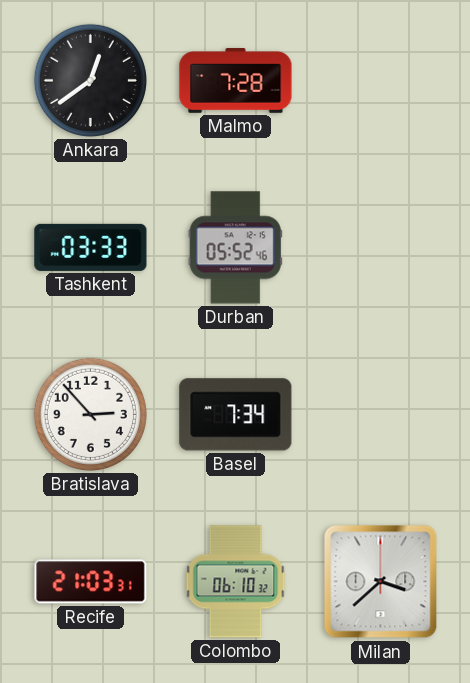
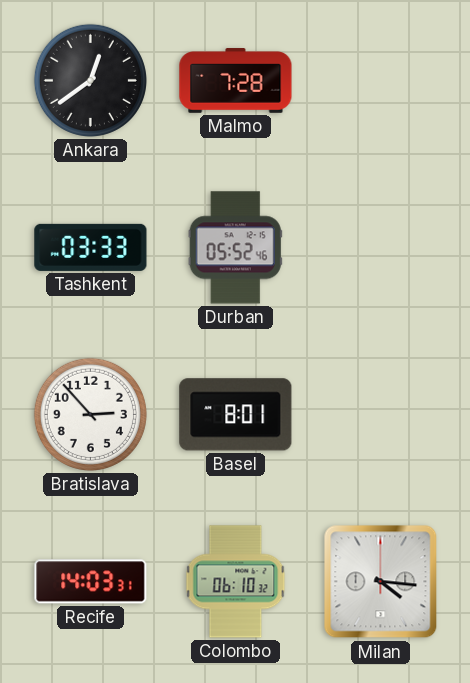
Basel: 7:34 -> 8:01
Recife: 21:03 -> 14:03
Milan: 3:38 -> 4:16
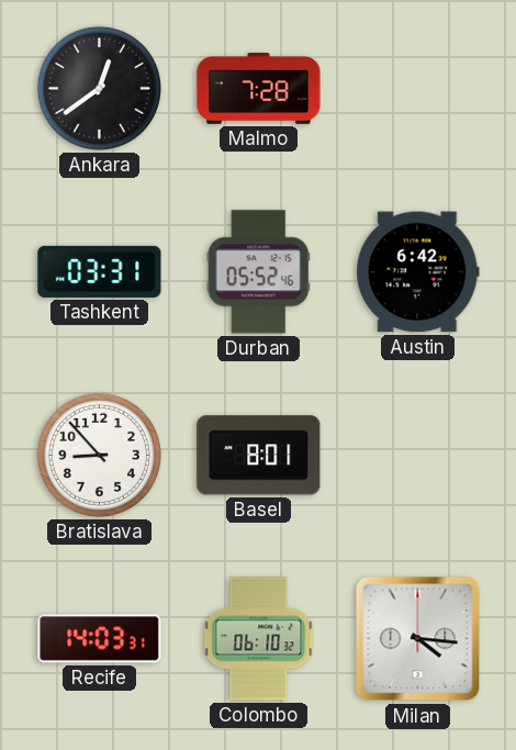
Tashkent: 03:33 -> 03:31
Austin: none -> 6:42
Bratislava: 2:53 -> 8:53
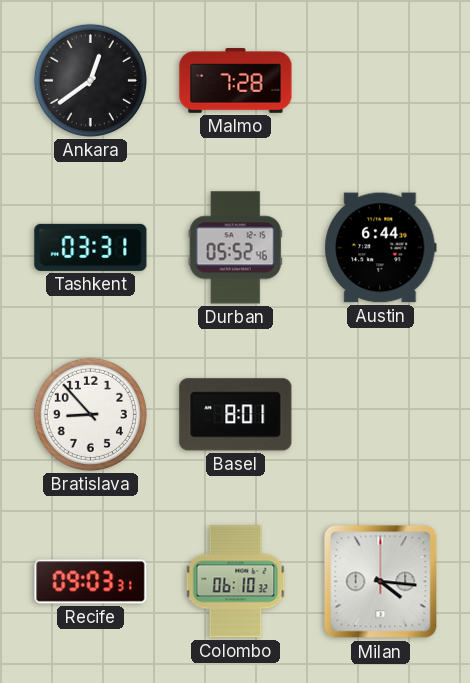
Austin: 6:42 -> 6:44
Recife: 14:03 -> 09:03
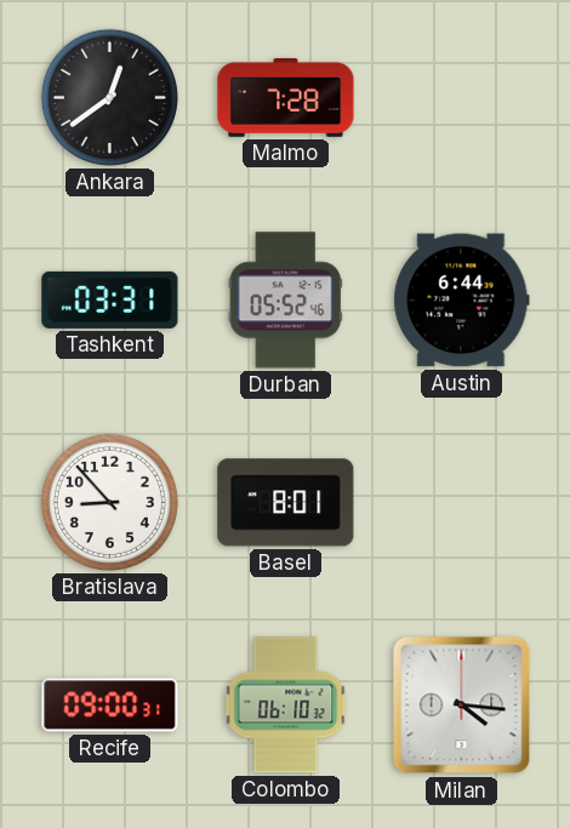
Recife: 09:03 -> 09:00
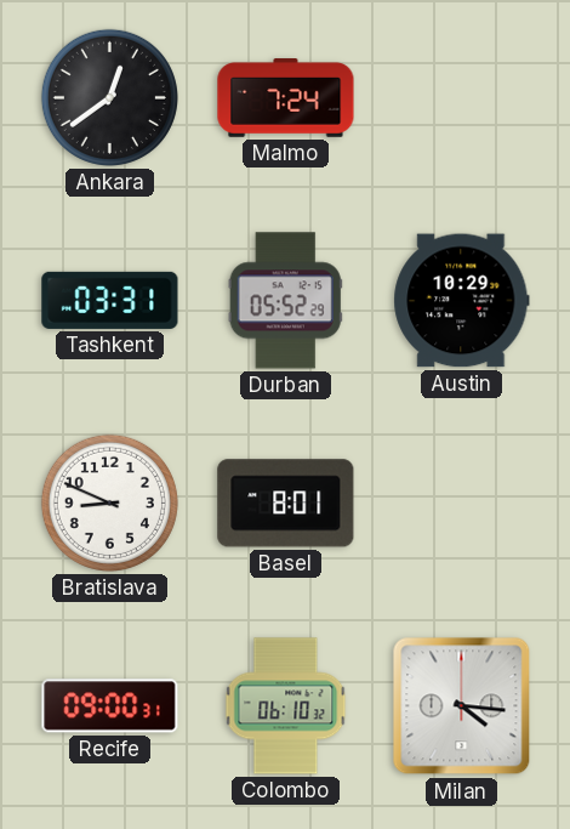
Malmo: 7:28 -> 7:24
Durban: 05:52:46 -> 05:52:29
Austin: 6:44 -> 10:29
Bratislava: 8:53 -> 8:49
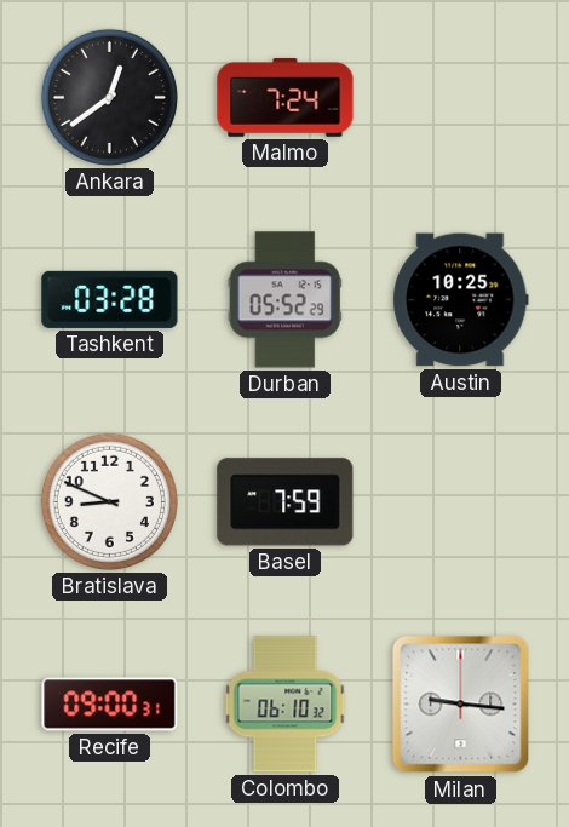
Tashkent: 03:31 -> 03:28
Austin: 10:29 -> 10:25
Basel: 8:01 -> 7:59
Milan: 4:16 -> 9:16
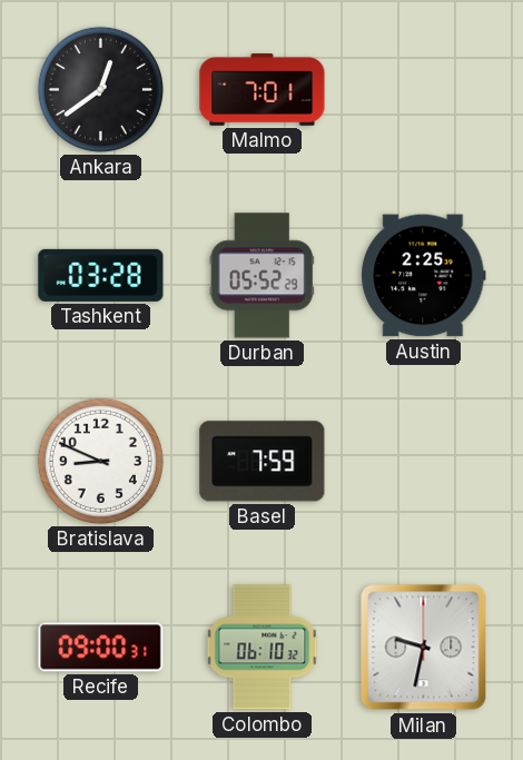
Malmo: 7:24 -> 7:01
Austin: 10:25 -> 2:25
Milan: 9:16 -> 9:32
